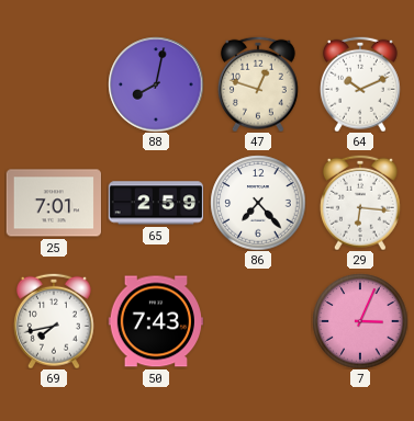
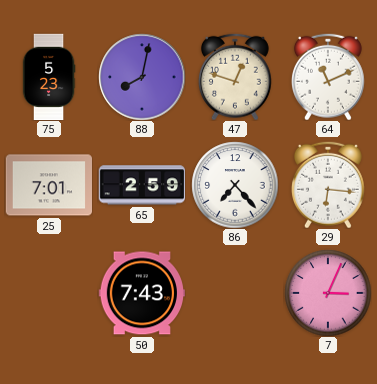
75: none -> 5:23
64: 10:11 -> 11:11
69: 7:43 -> none
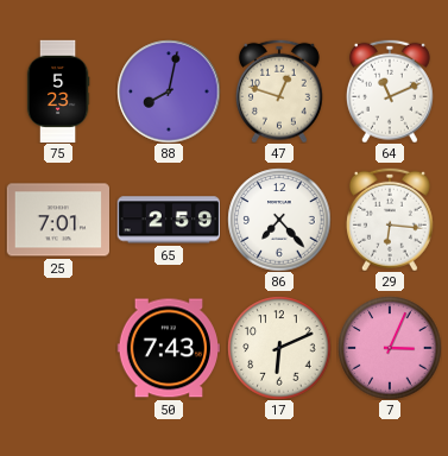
17: none -> 6:11
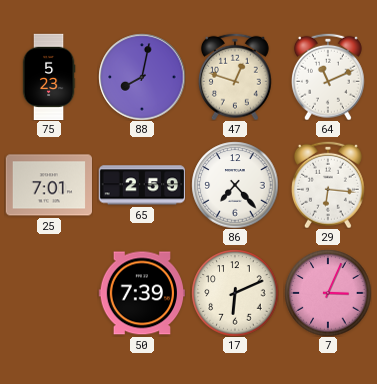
50: 7:43 -> 7:39
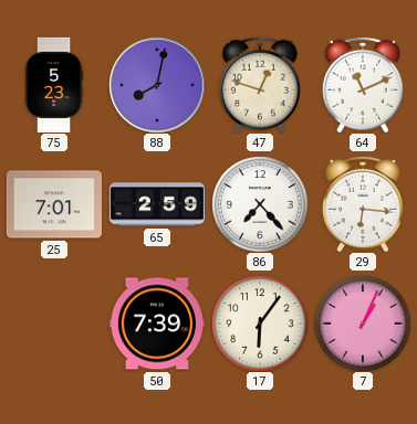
17: 6:11 -> 6:06
7: 3:04 -> 1:04
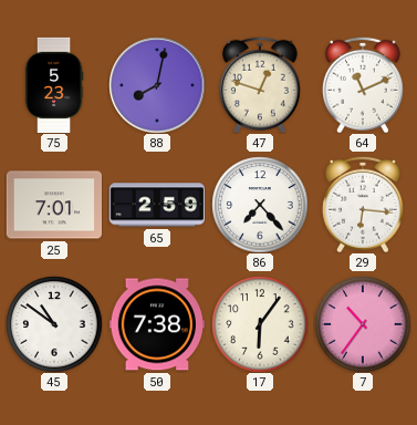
45: none -> 10:51
50: 7:39 -> 7:38
7: 1:04 -> 10:36
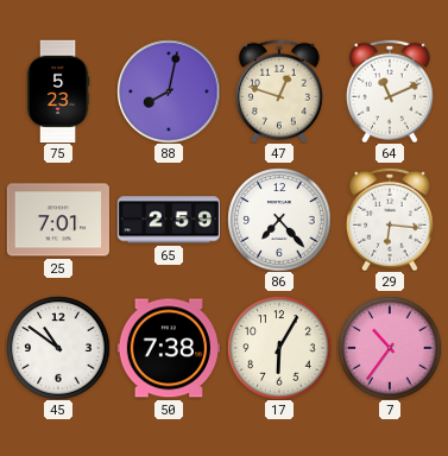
17: 6:06 -> 6:05
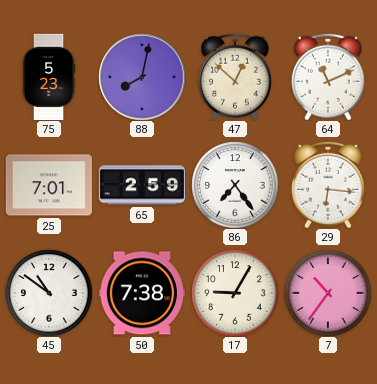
47: 12:48 -> 12:52
86: 7:23 -> 7:24
17: 6:05 -> 9:05
